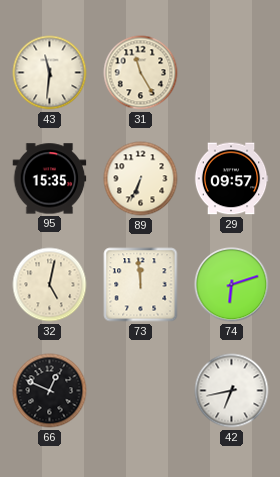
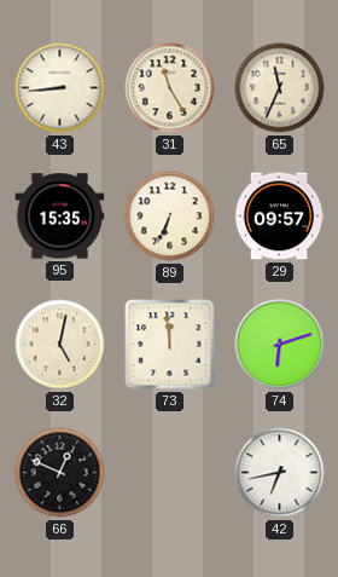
43: 11:31 -> 8:44
65: none -> 11:34
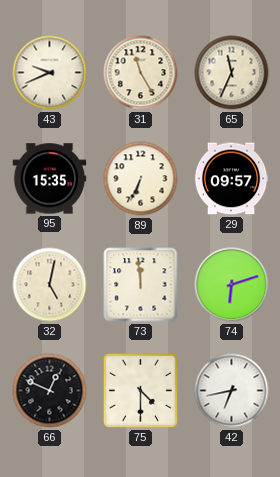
43: 8:44 -> 9:41
75: none -> 4:30
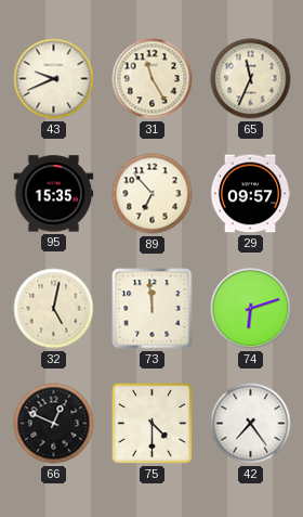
89: 6:34 -> 6:53
42: 6:43 -> 7:24
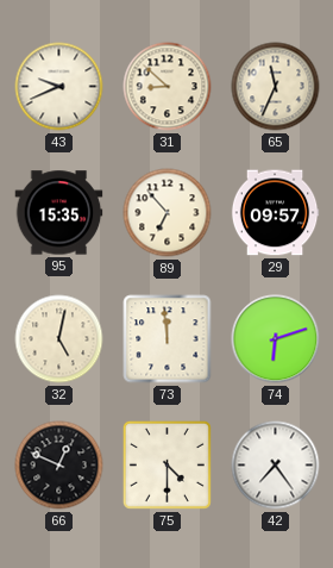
31: 11:25 -> 8:52
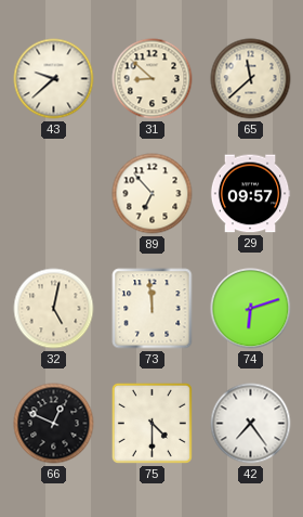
43: 9:41 -> 9:38
65: 11:34 -> 11:38
95: 15:35 -> none
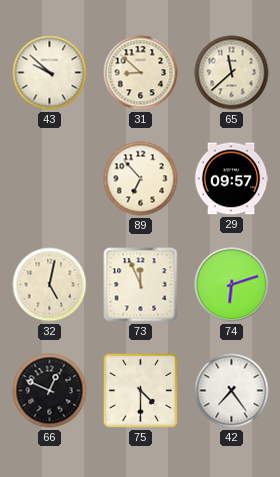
43: 9:38 -> 9:52
73: 11:59 -> 11:56
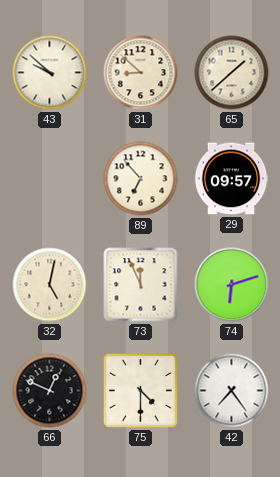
65: 11:38 -> 1:38
